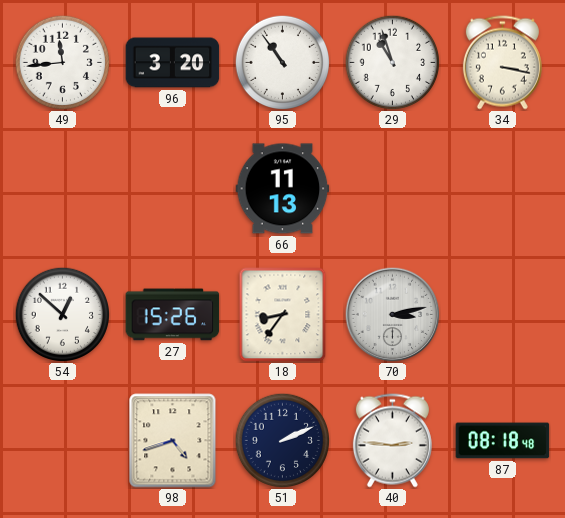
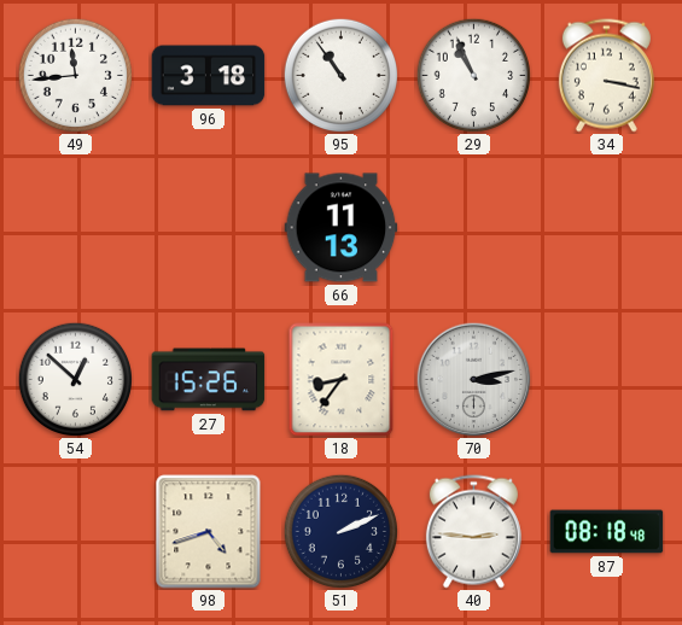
96: 3:20 -> 3:18
29: 10:57 -> 10:56
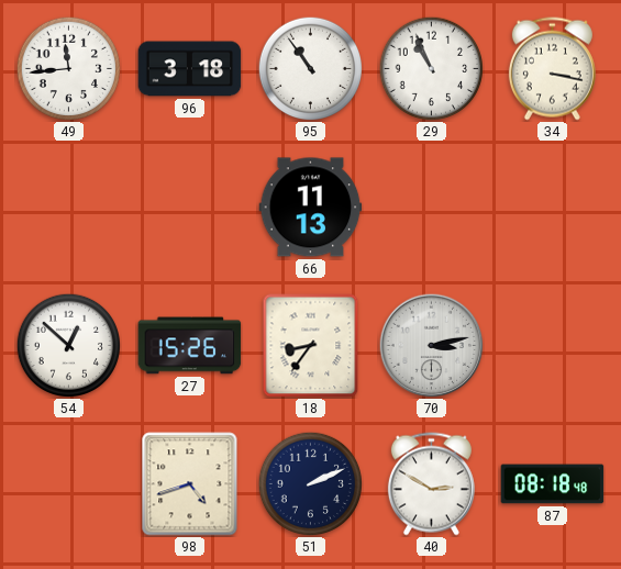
40: 2:46 -> 2:50
